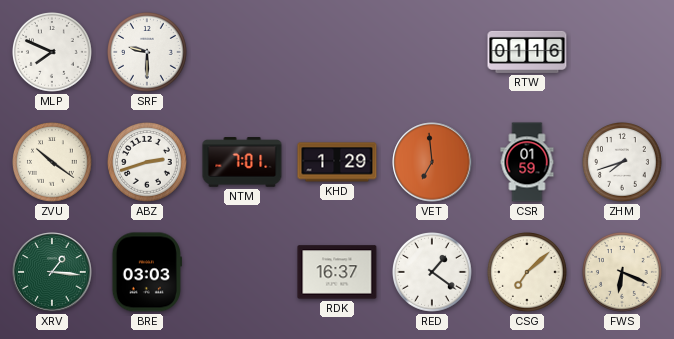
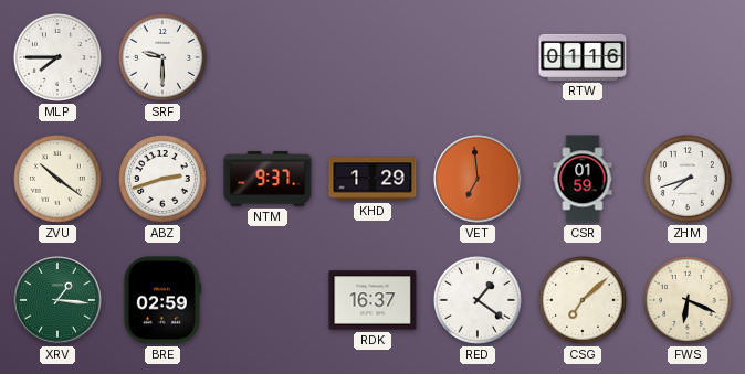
MLP: 7:49 -> 7:45
NTM: 7:01 -> 9:37
BRE: 03:03 -> 02:59
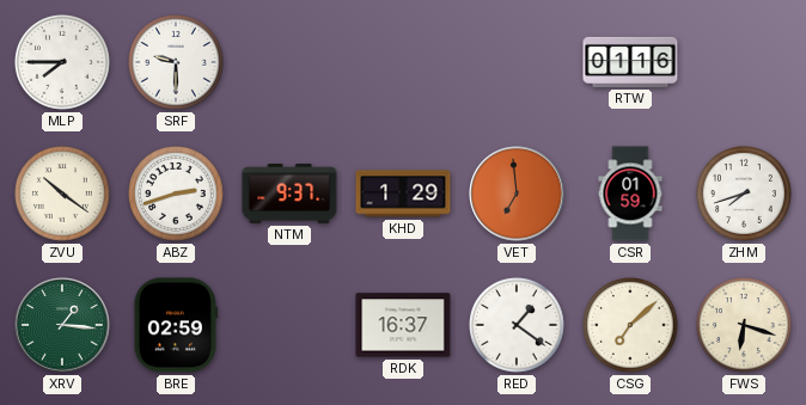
FWS: 6:19 -> 6:18
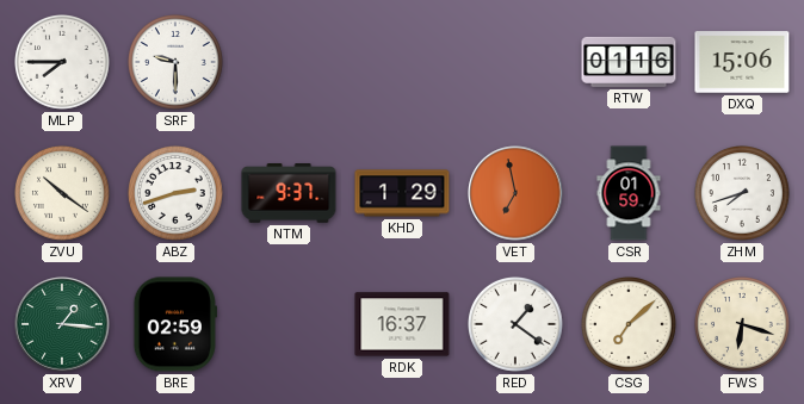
DXQ: none -> 15:06
VET: 6:59 -> 6:58
